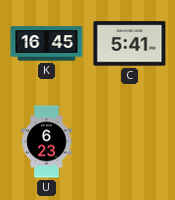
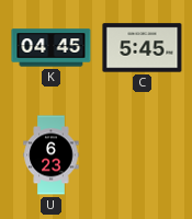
K: 16:45 -> 04:45
C: 5:41 -> 5:45
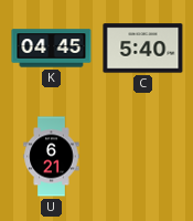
C: 5:45 -> 5:40
U: 6:23 -> 6:21
